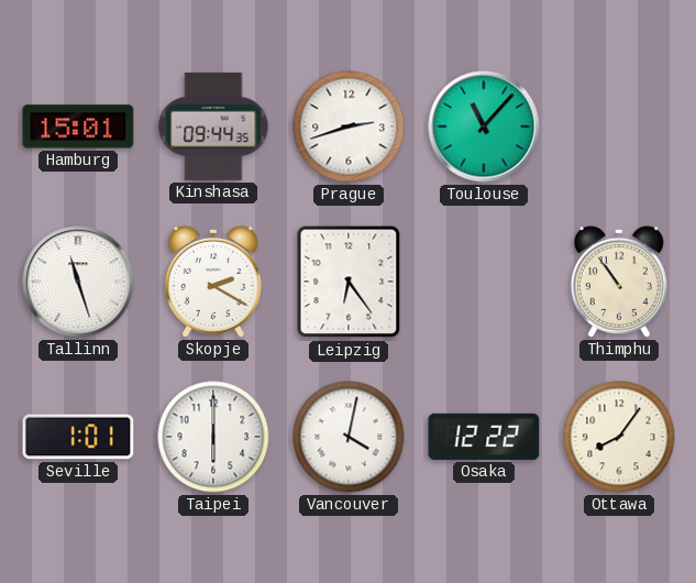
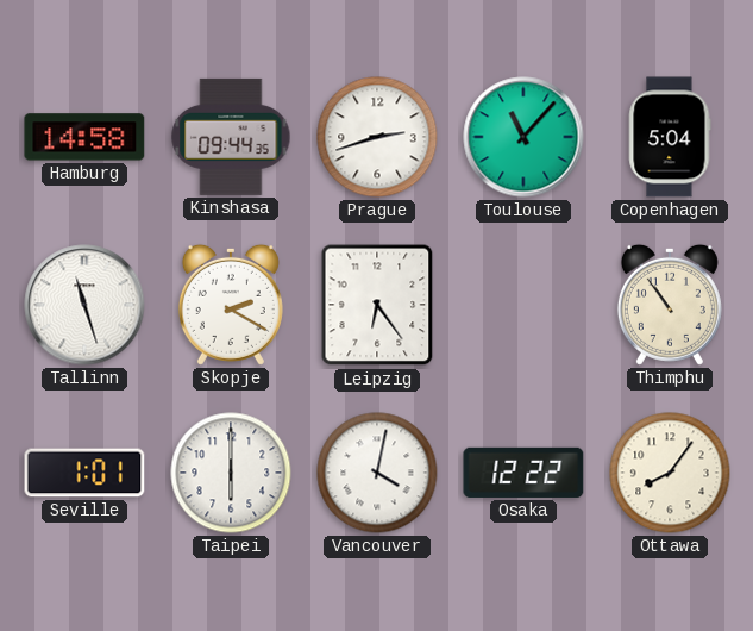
Hamburg: 15:01 -> 14:58
Copenhagen: none -> 5:04
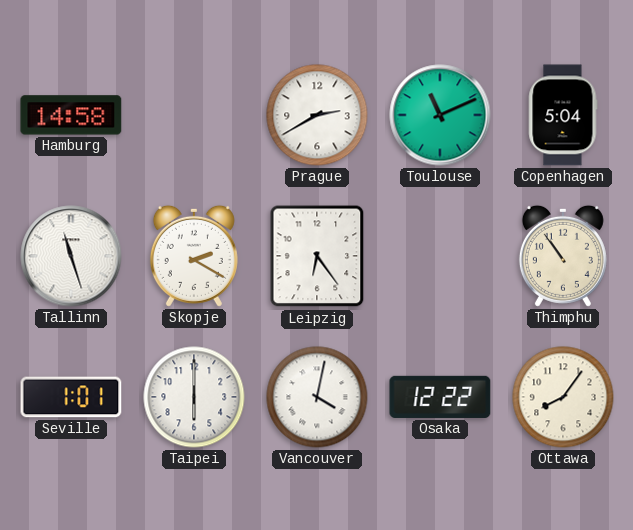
Kinshasa: 09:44 -> none
Prague: 2:42 -> 2:40
Toulouse: 11:07 -> 11:11
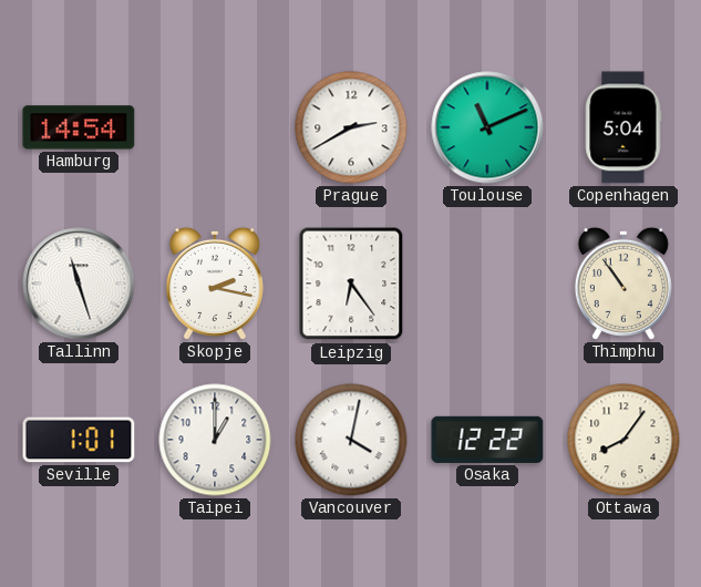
Hamburg: 14:58 -> 14:54
Skopje: 2:20 -> 2:17
Taipei: 6:00 -> 1:00
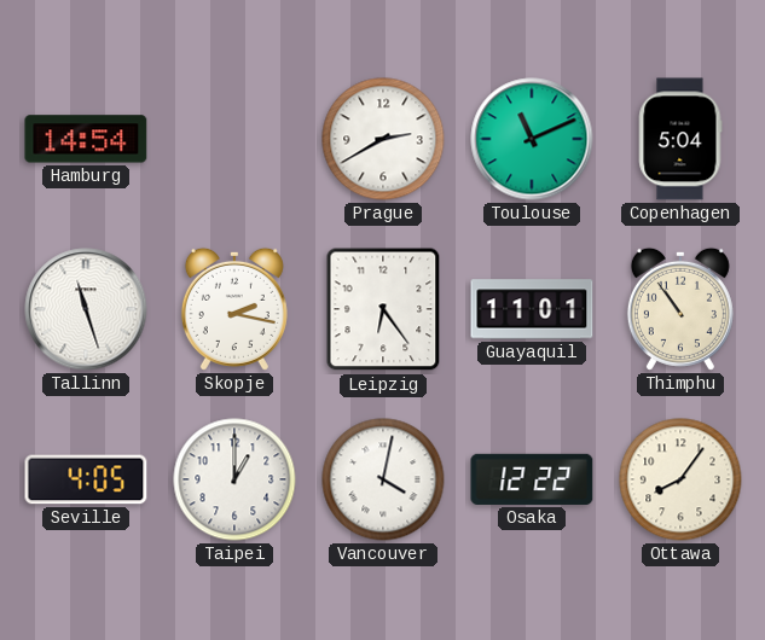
Guayaquil: none -> 11:01
Seville: 1:01 -> 4:05
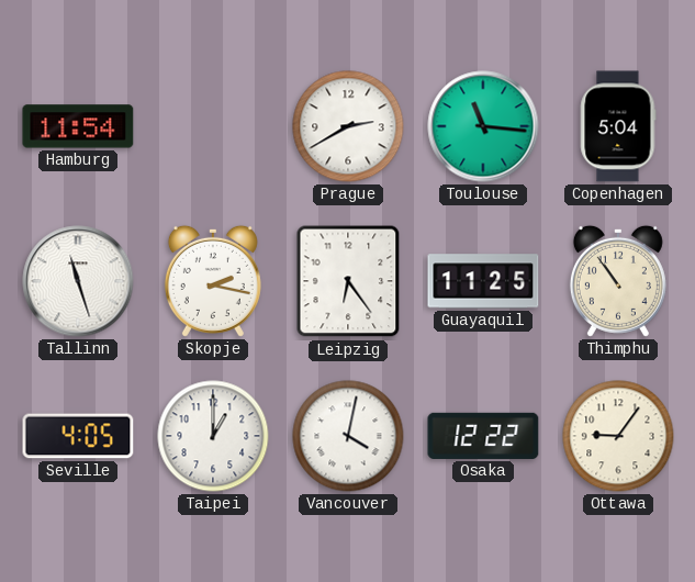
Hamburg: 14:54 -> 11:54
Toulouse: 11:11 -> 11:16
Guayaquil: 11:01 -> 11:25
Ottawa: 8:06 -> 9:06
